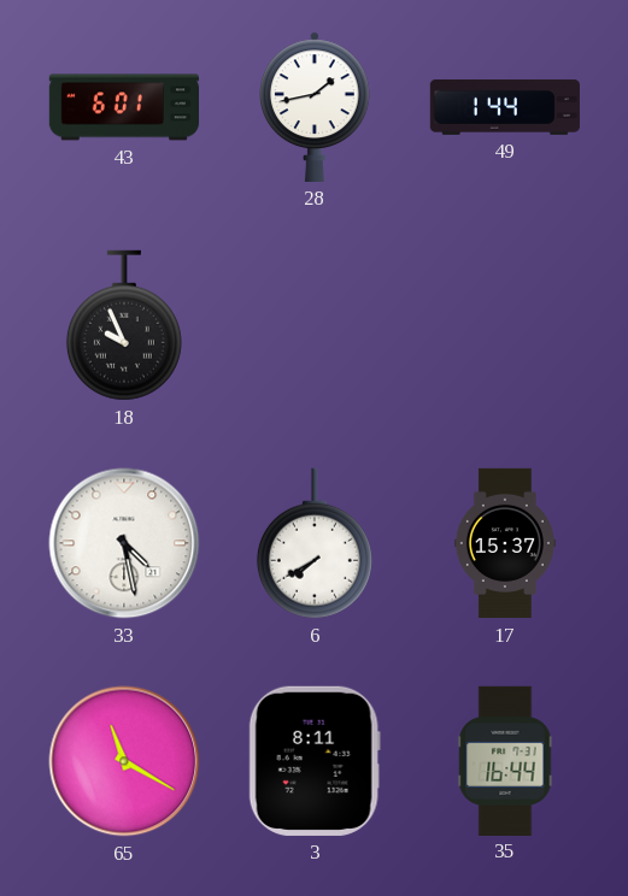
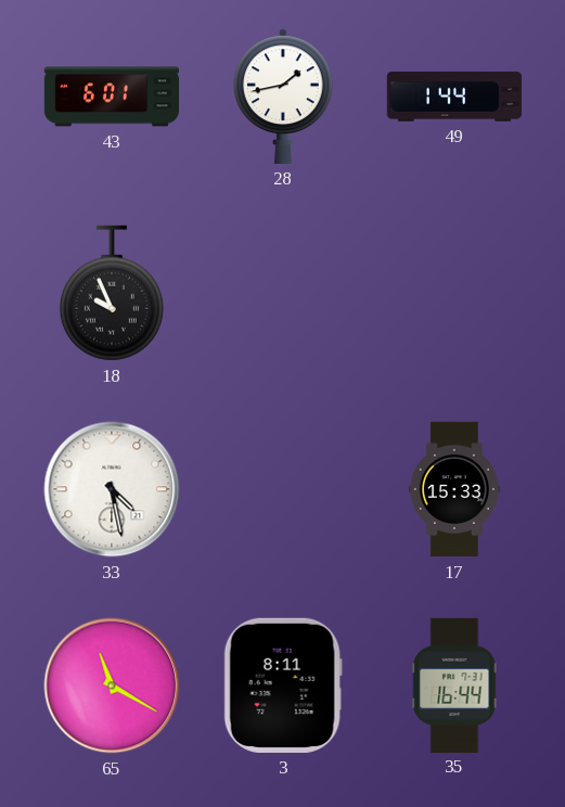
6: 7:40 -> none
17: 15:37 -> 15:33
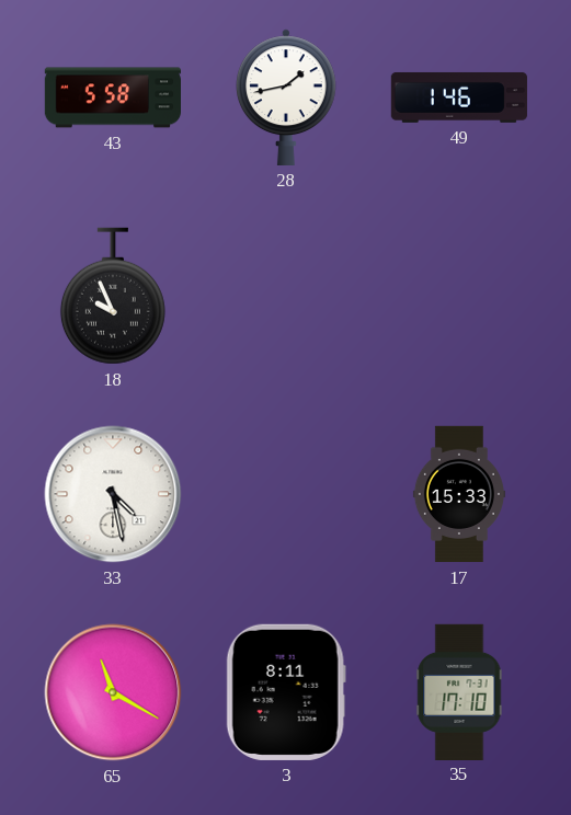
43: 6:01 -> 5:58
49: 1:44 -> 1:46
35: 16:44 -> 17:10
